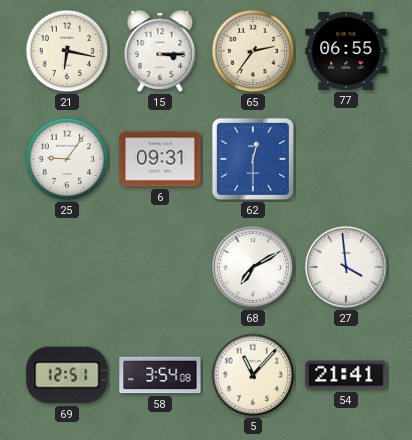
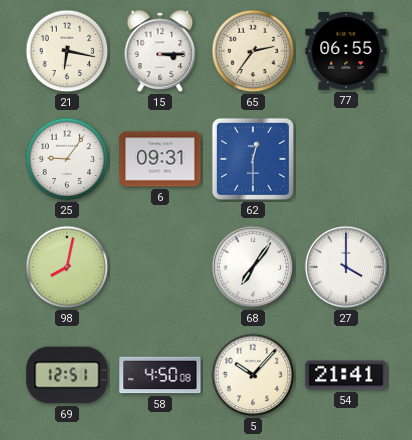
98: none -> 8:02
68: 7:10 -> 7:06
27: 3:59 -> 4:00
58: 3:54 -> 4:50
5: 11:07 -> 10:07
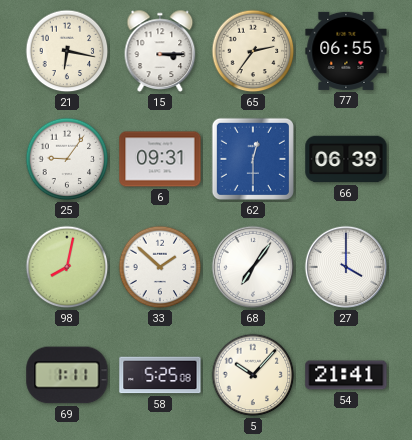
66: none -> 06:39
33: none -> 1:52
69: 12:51 -> 1:11
58: 4:50 -> 5:25
